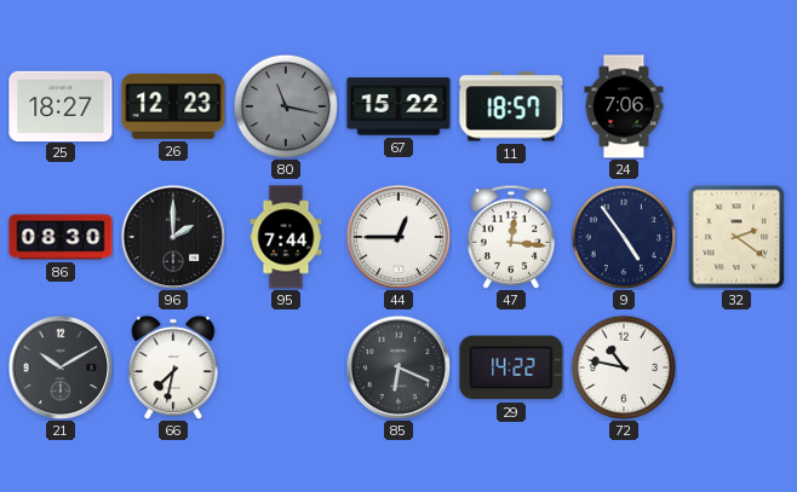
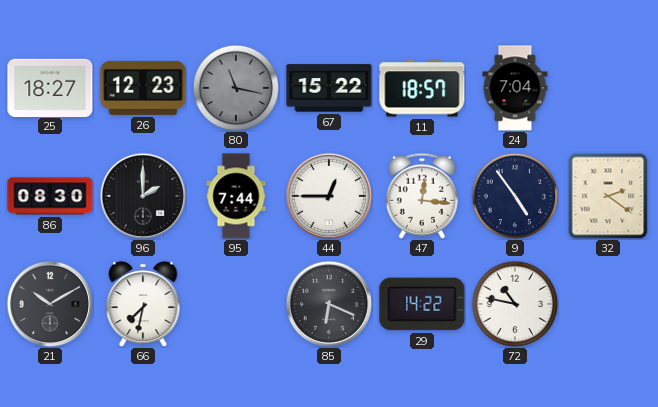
24: 7:06 -> 7:04
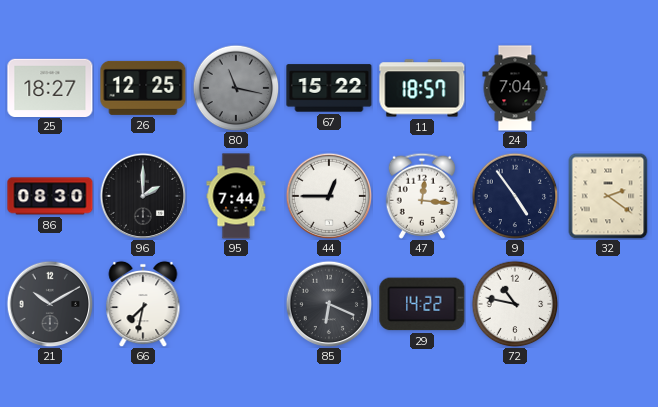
26: 12:23 -> 12:25
